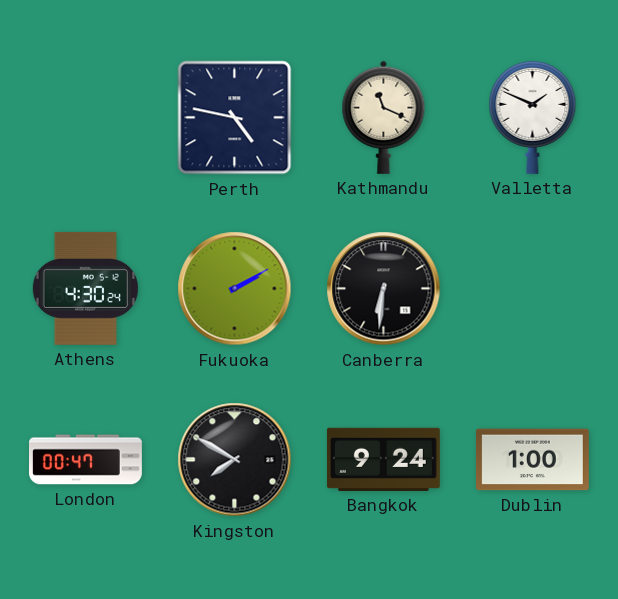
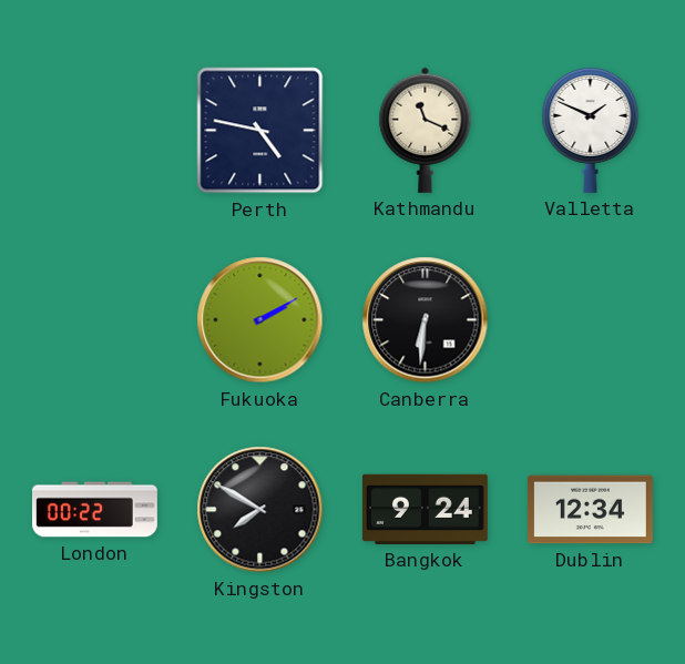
Athens: 4:30 -> none
London: 00:47 -> 00:22
Dublin: 1:00 -> 12:34
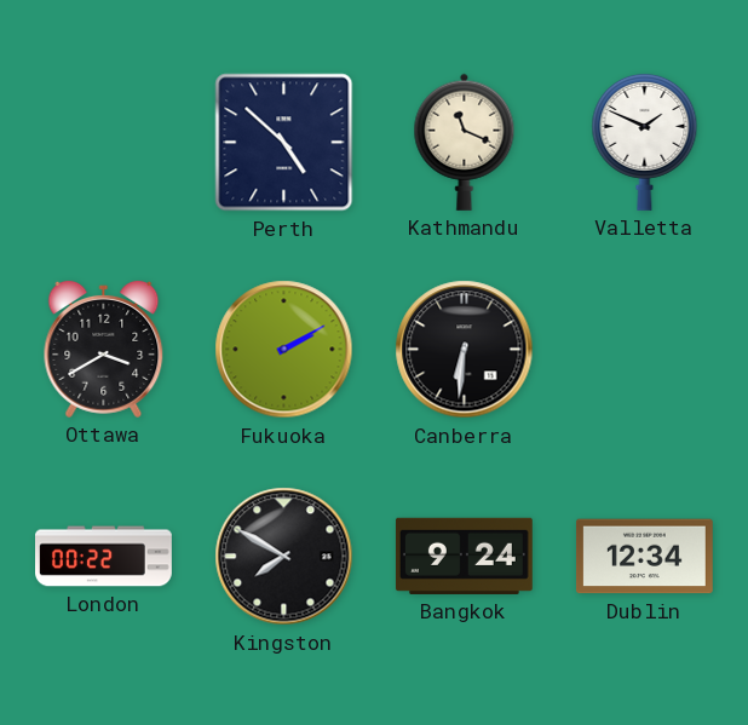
Perth: 4:47 -> 4:52
Ottawa: none -> 3:40
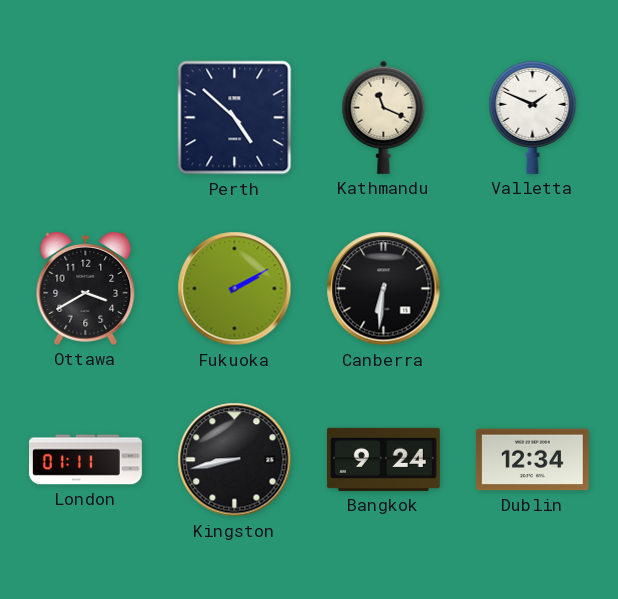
London: 00:22 -> 01:11
Kingston: 7:50 -> 8:43
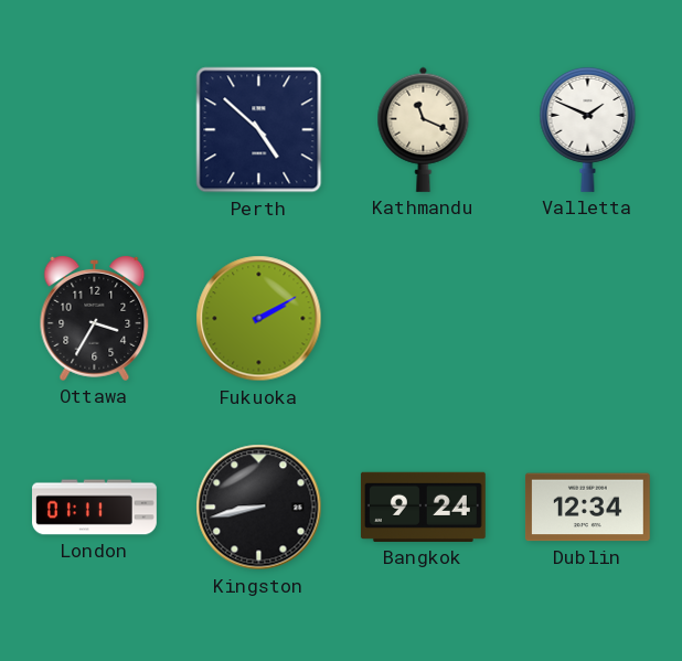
Ottawa: 3:40 -> 3:35
Canberra: 6:31 -> none
